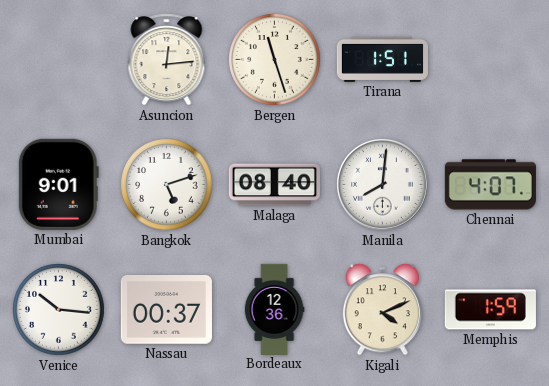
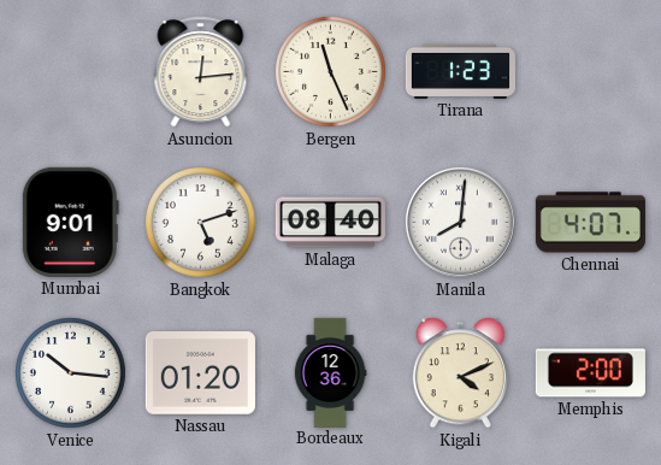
Bergen: 11:27 -> 11:26
Tirana: 1:51 -> 1:23
Nassau: 00:37 -> 01:20
Memphis: 1:59 -> 2:00
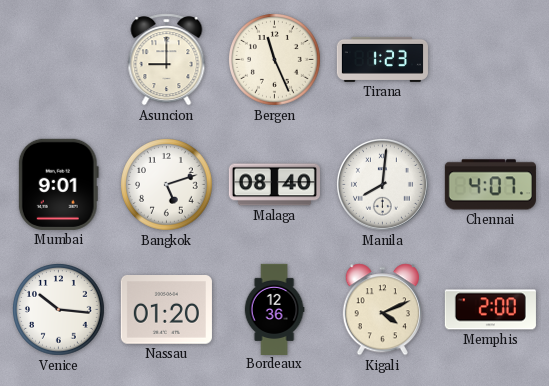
Asuncion: 12:14 -> 9:00
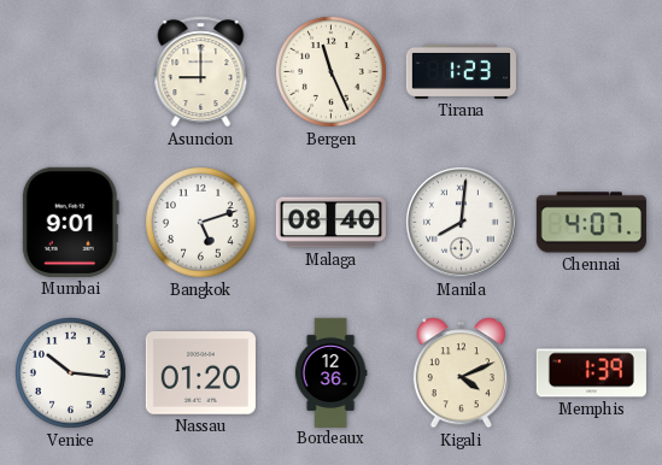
Memphis: 2:00 -> 1:39
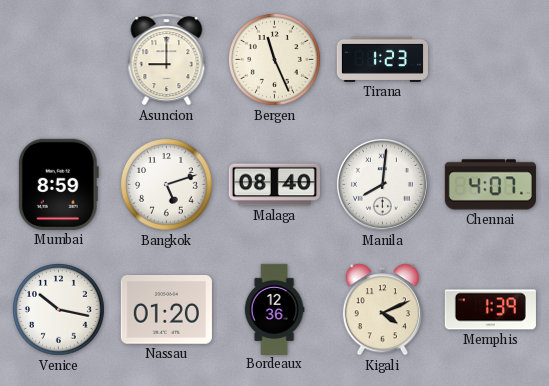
Mumbai: 9:01 -> 8:59
Venice: 10:16 -> 10:17
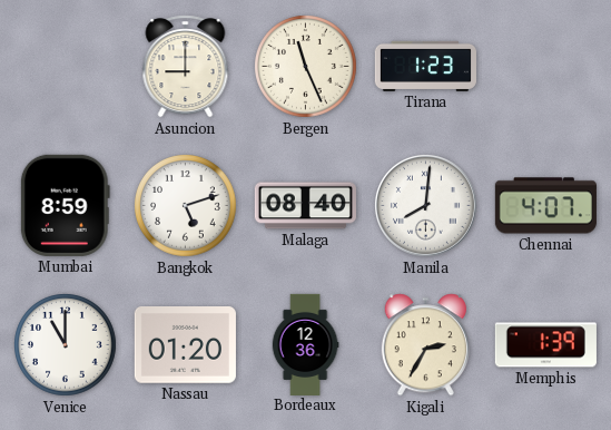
Venice: 10:17 -> 11:00
Kigali: 4:11 -> 2:35
